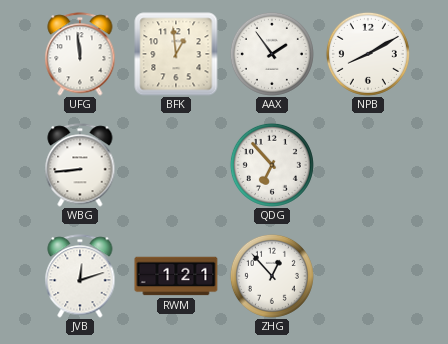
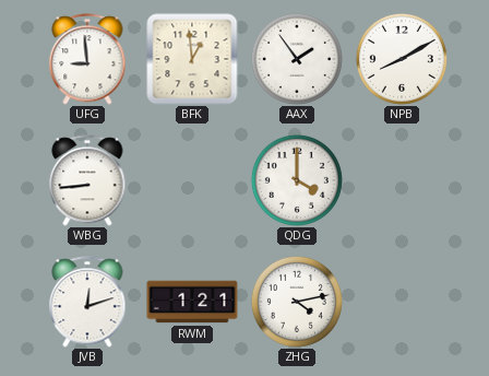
UFG: 11:59 -> 8:59
QDG: 6:53 -> 4:00
ZHG: 12:53 -> 4:13
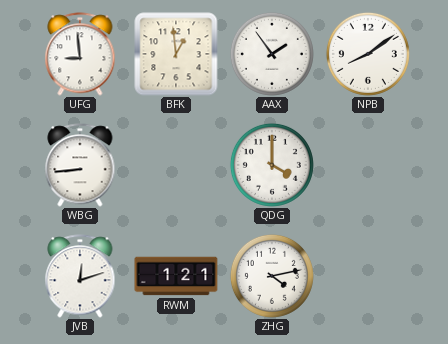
NPB: 8:10 -> 8:09
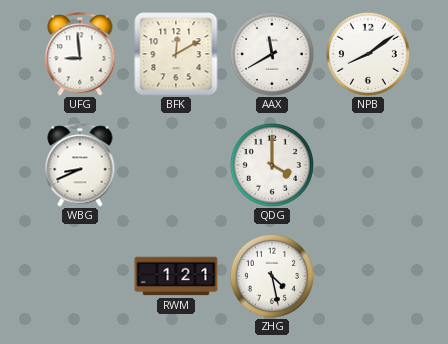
BFK: 12:59 -> 12:10
AAX: 1:54 -> 11:40
WBG: 8:44 -> 8:41
JVB: 12:12 -> none
ZHG: 4:13 -> 4:28
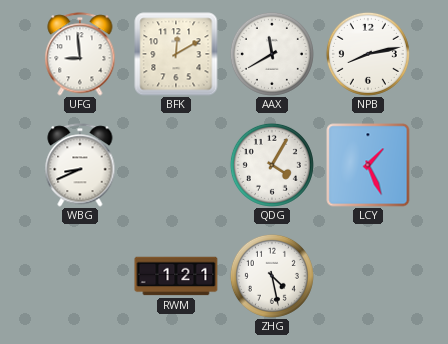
NPB: 8:09 -> 8:13
QDG: 4:00 -> 4:05
LCY: none -> 1:26
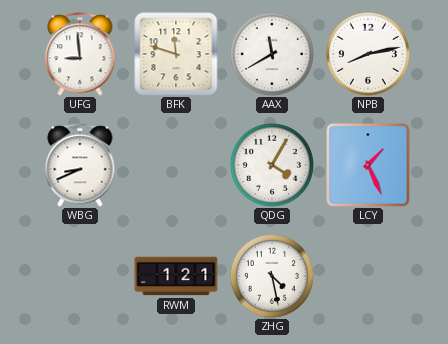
BFK: 12:10 -> 11:48
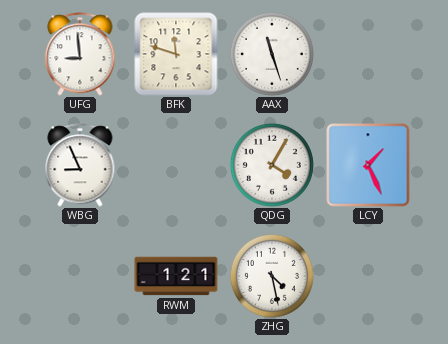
AAX: 11:40 -> 11:27
NPB: 8:13 -> none
WBG: 8:41 -> 8:56
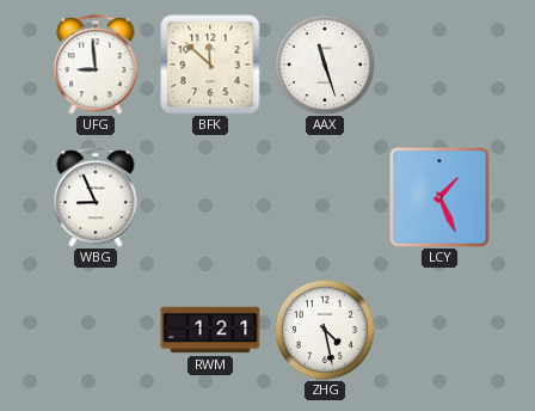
BFK: 11:48 -> 11:52
QDG: 4:05 -> none
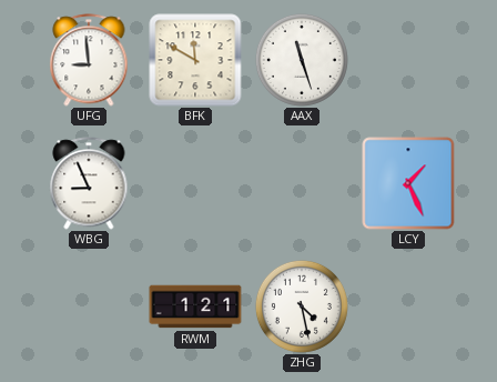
BFK: 11:52 -> 11:50
